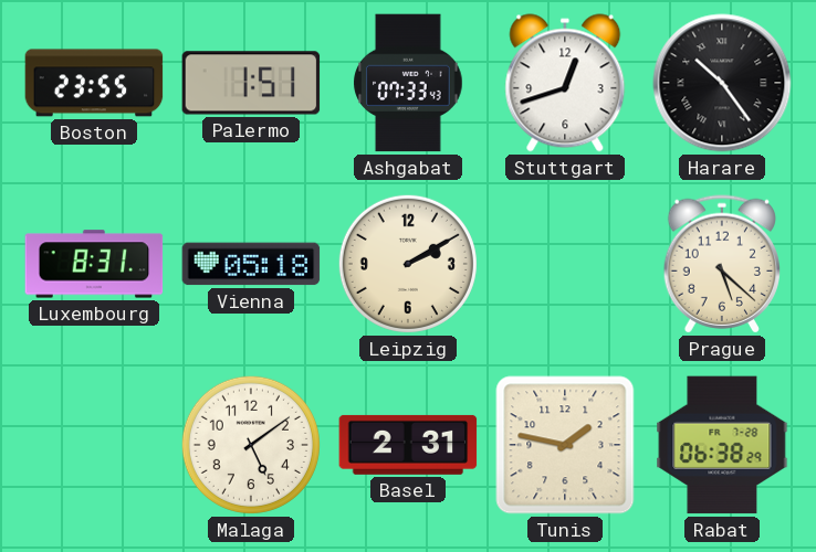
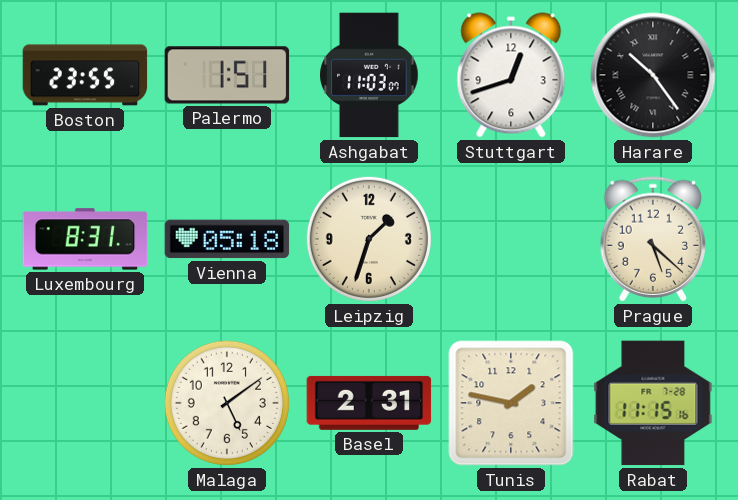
Ashgabat: 07:33 -> 11:03
Leipzig: 2:10 -> 1:33
Rabat: 06:38 -> 11:15
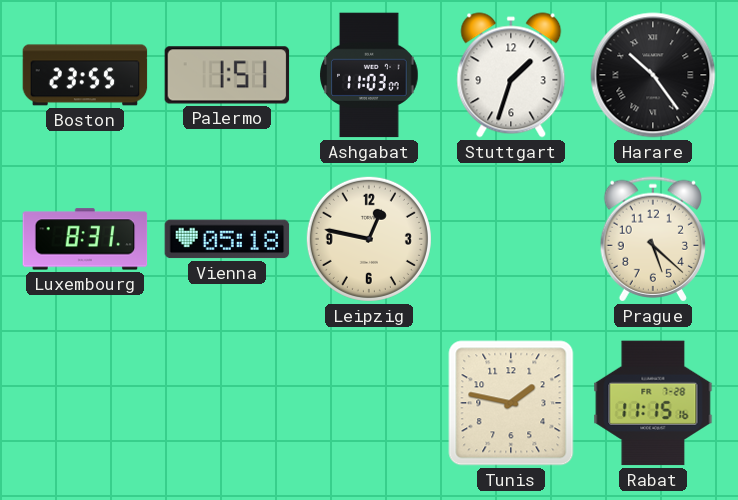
Stuttgart: 12:42 -> 1:33
Leipzig: 1:33 -> 12:47
Malaga: 5:09 -> none
Basel: 2:31 -> none
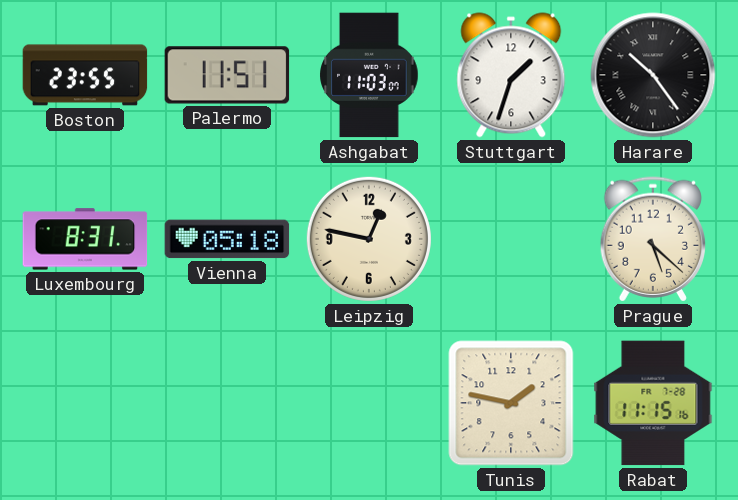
Palermo: 1:51 -> 11:51
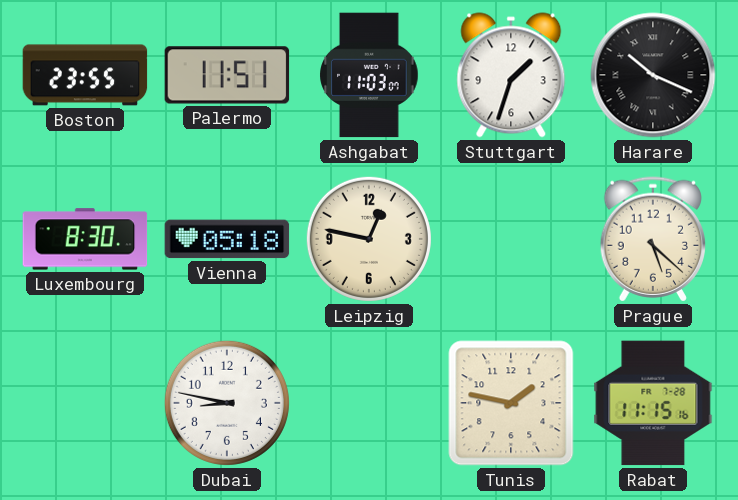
Harare: 10:24 -> 10:19
Luxembourg: 8:31 -> 8:30
Dubai: none -> 8:47
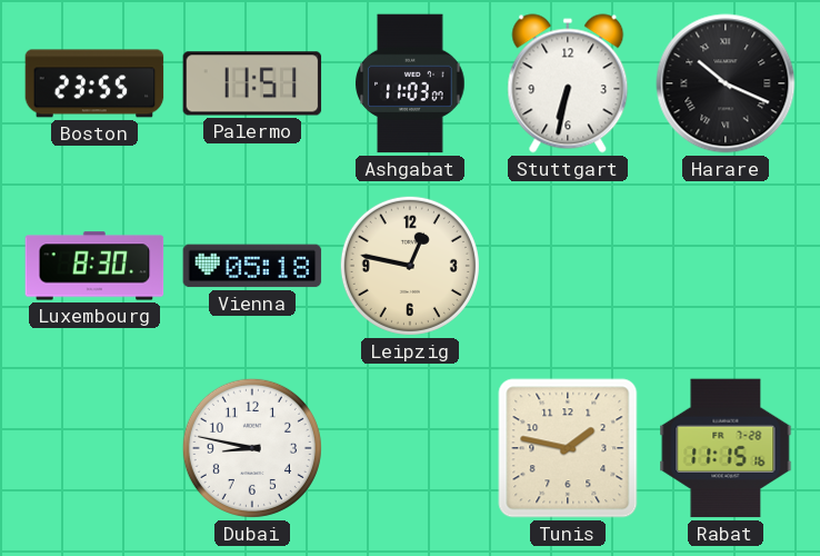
Stuttgart: 1:33 -> 6:32
Prague: 5:22 -> none
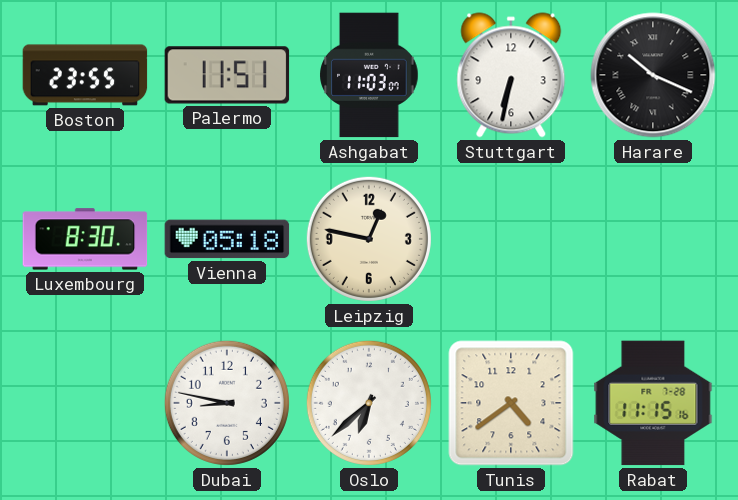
Oslo: none -> 6:38
Tunis: 1:47 -> 4:39
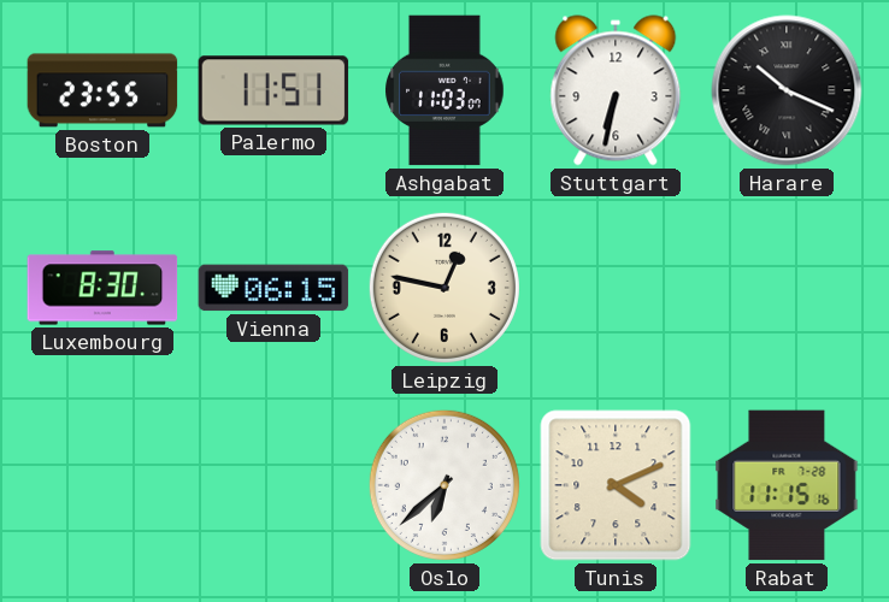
Vienna: 05:18 -> 06:15
Dubai: 8:47 -> none
Tunis: 4:39 -> 4:11
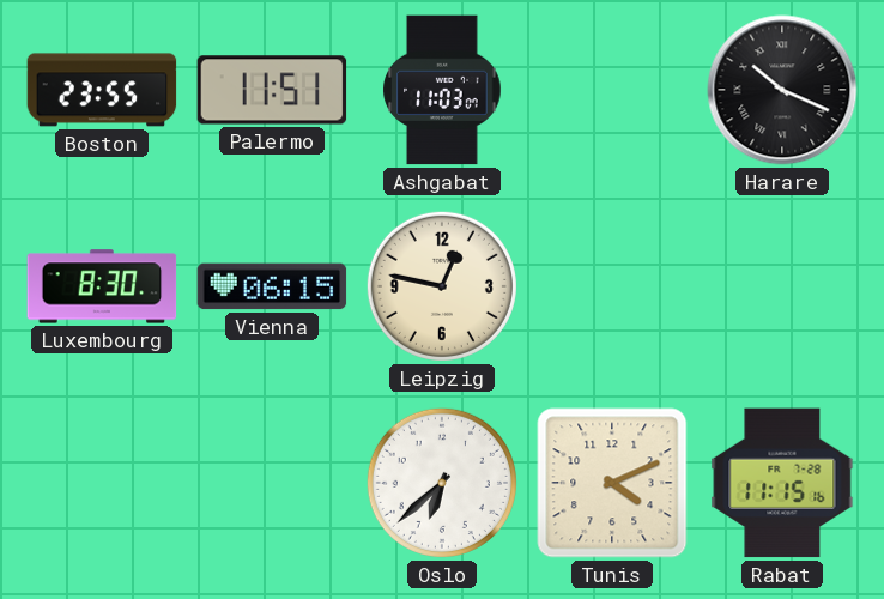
Stuttgart: 6:32 -> none
